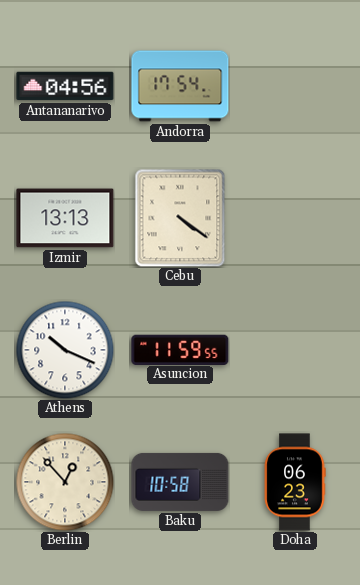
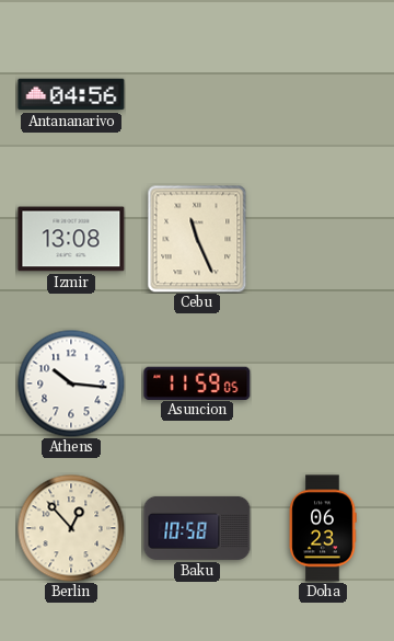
Andorra: 17:54 -> none
Izmir: 13:13 -> 13:08
Cebu: 4:21 -> 11:26
Athens: 10:19 -> 10:16
Asuncion: 11:59:55 -> 11:59:05
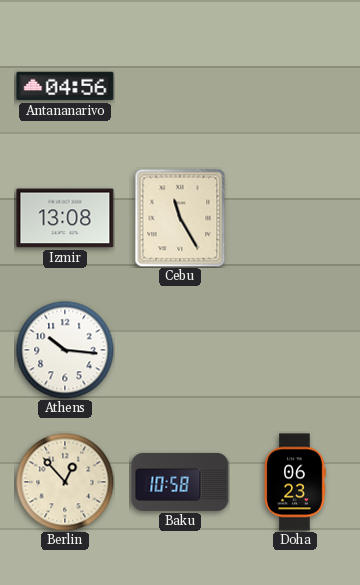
Cebu: 11:26 -> 11:25
Asuncion: 11:59 -> none
